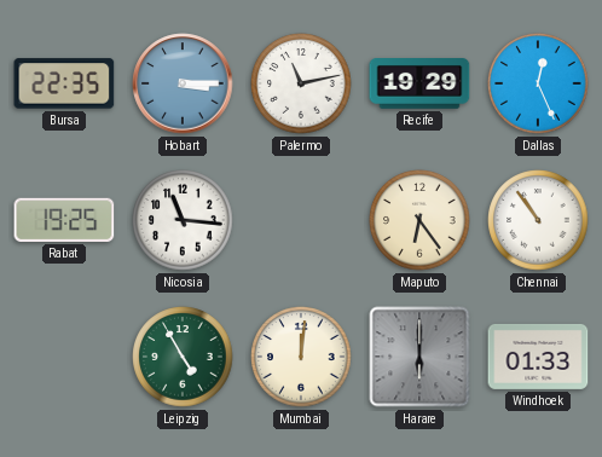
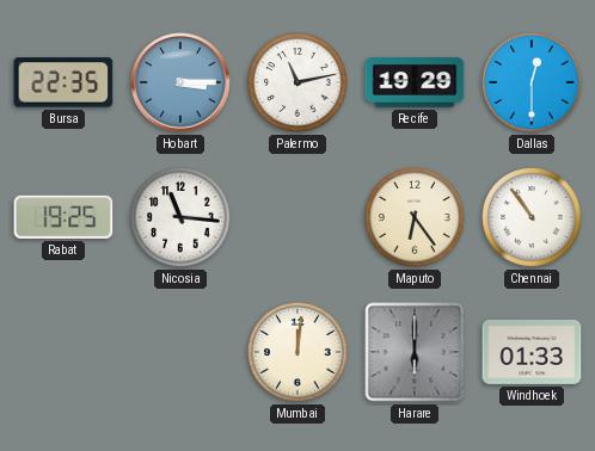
Dallas: 12:26 -> 12:30
Leipzig: 4:55 -> none
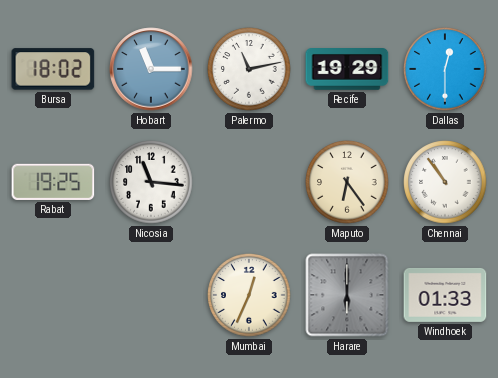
Bursa: 22:35 -> 18:02
Hobart: 3:15 -> 11:15
Mumbai: 12:01 -> 12:34
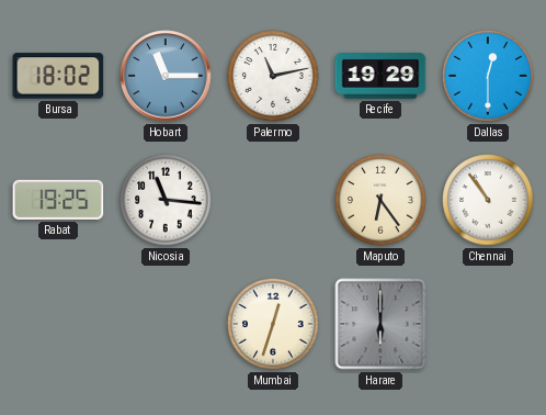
Mumbai: 12:34 -> 12:33
Windhoek: 01:33 -> none
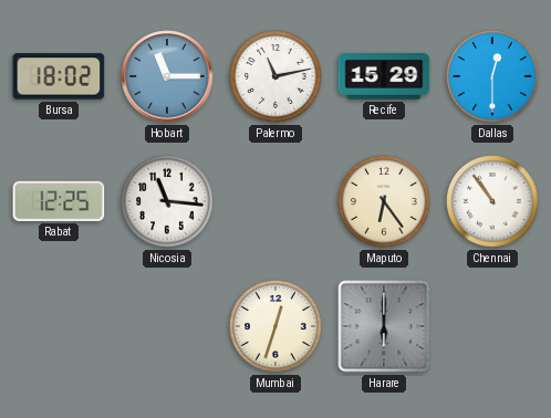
Recife: 19:29 -> 15:29
Rabat: 19:25 -> 12:25
